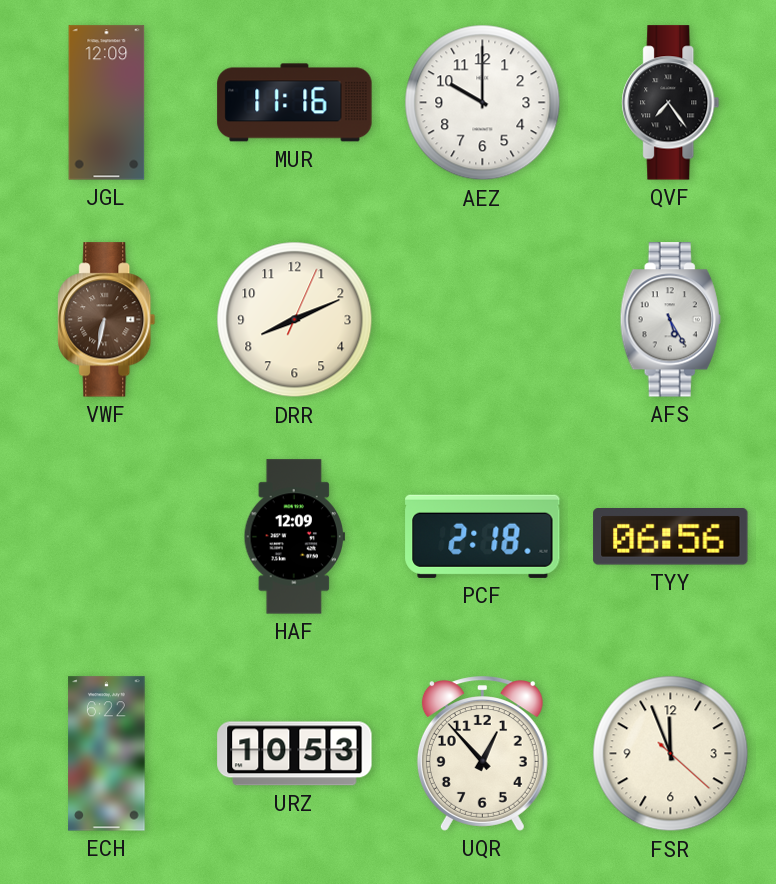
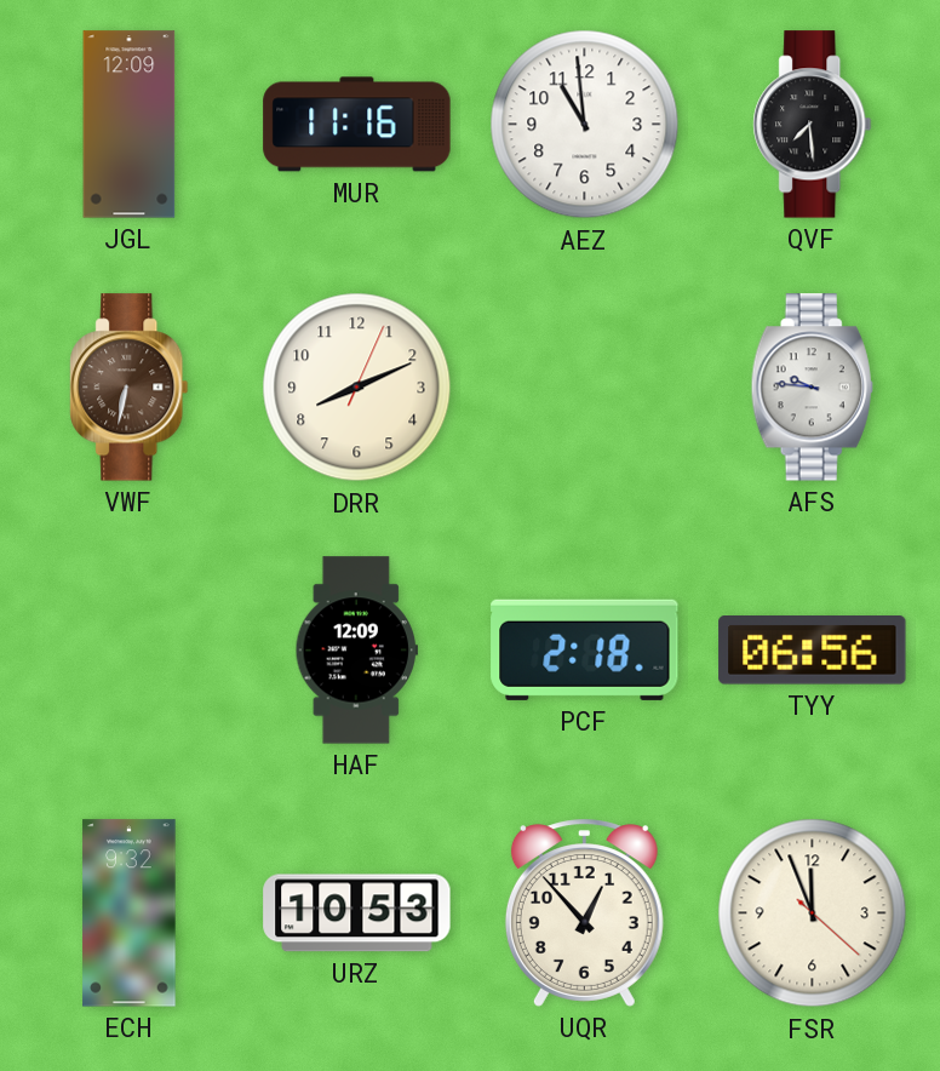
AEZ: 10:00 -> 10:59
QVF: 7:24 -> 7:29
AFS: 5:25 -> 9:46
ECH: 6:22 -> 9:32
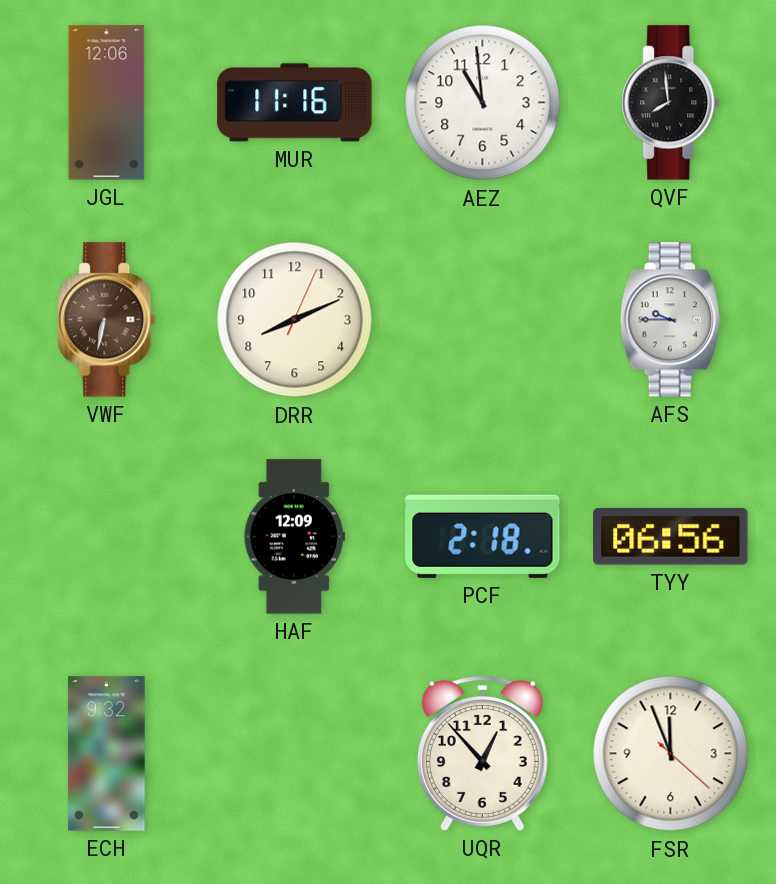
JGL: 12:09 -> 12:06
QVF: 7:29 -> 7:59
AFS: 9:46 -> 9:45
URZ: 10:53 -> none
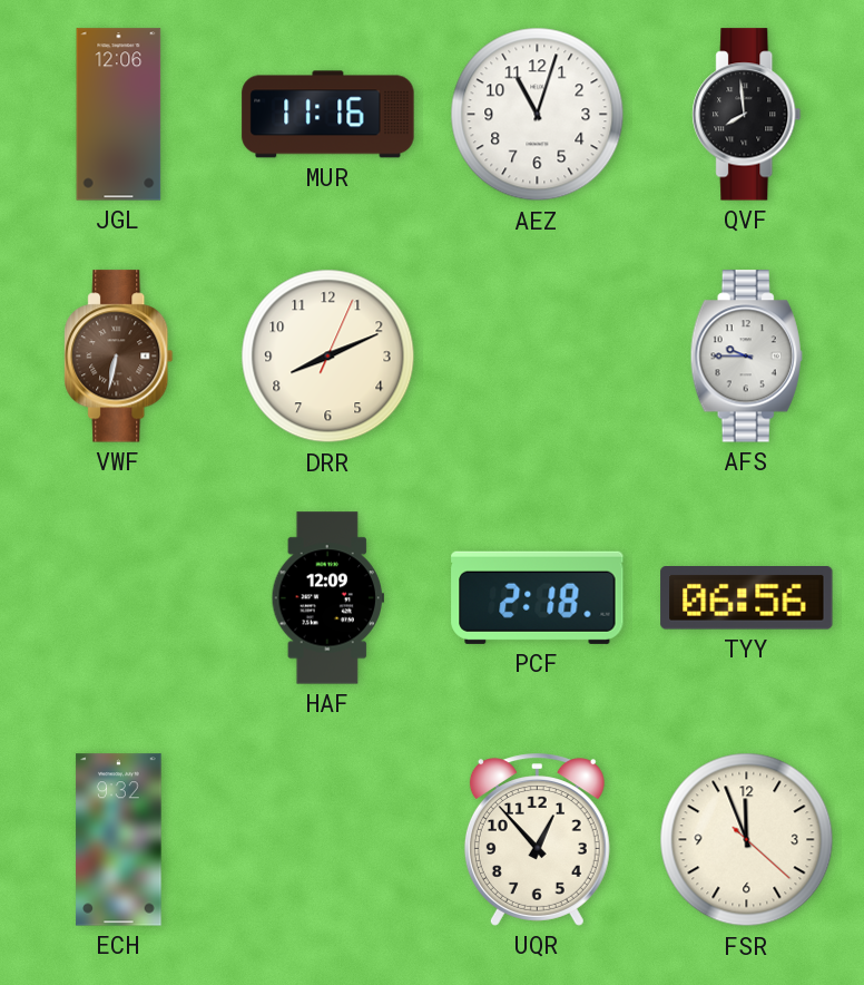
AEZ: 10:59 -> 11:03
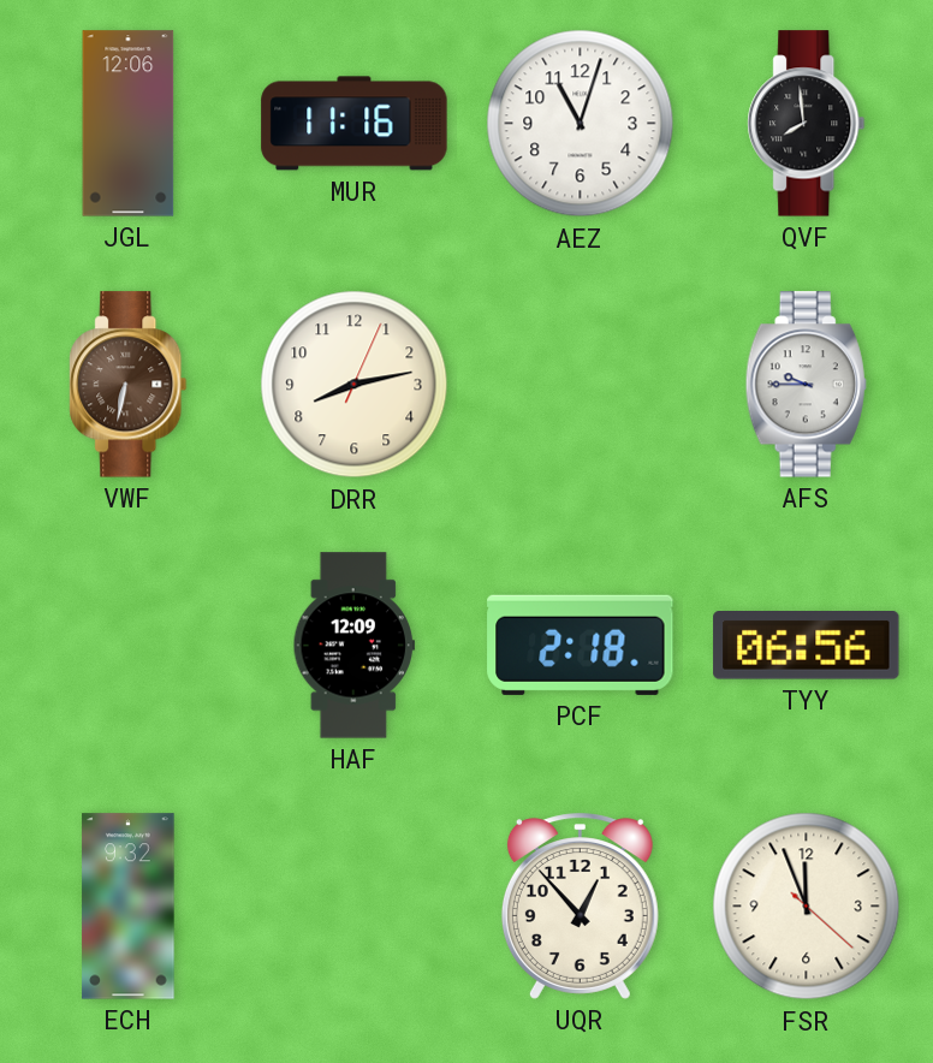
DRR: 8:11 -> 8:13
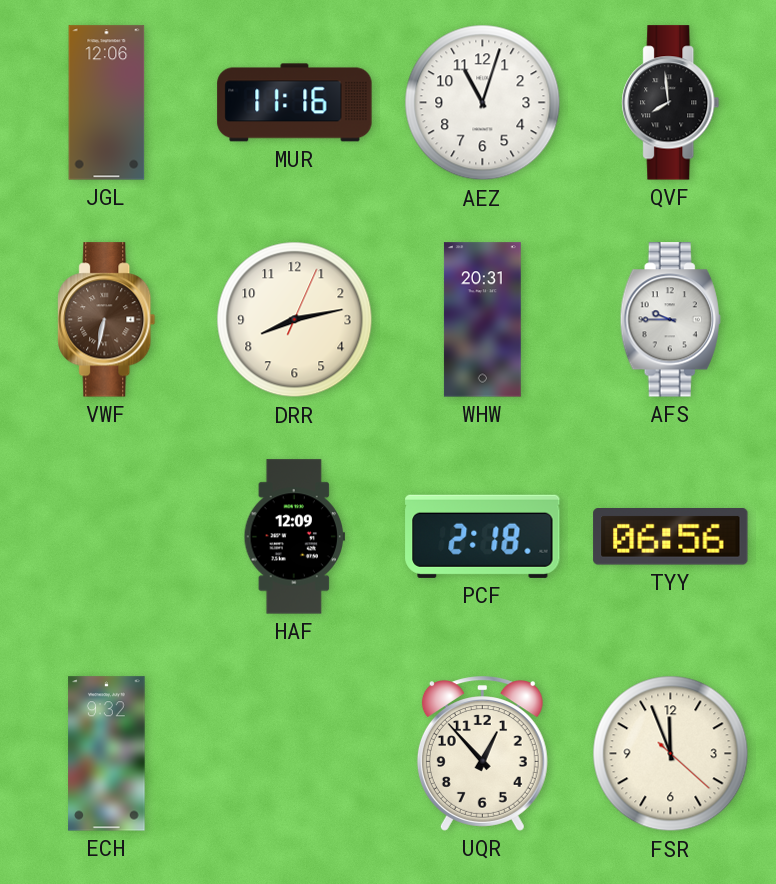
WHW: none -> 20:31
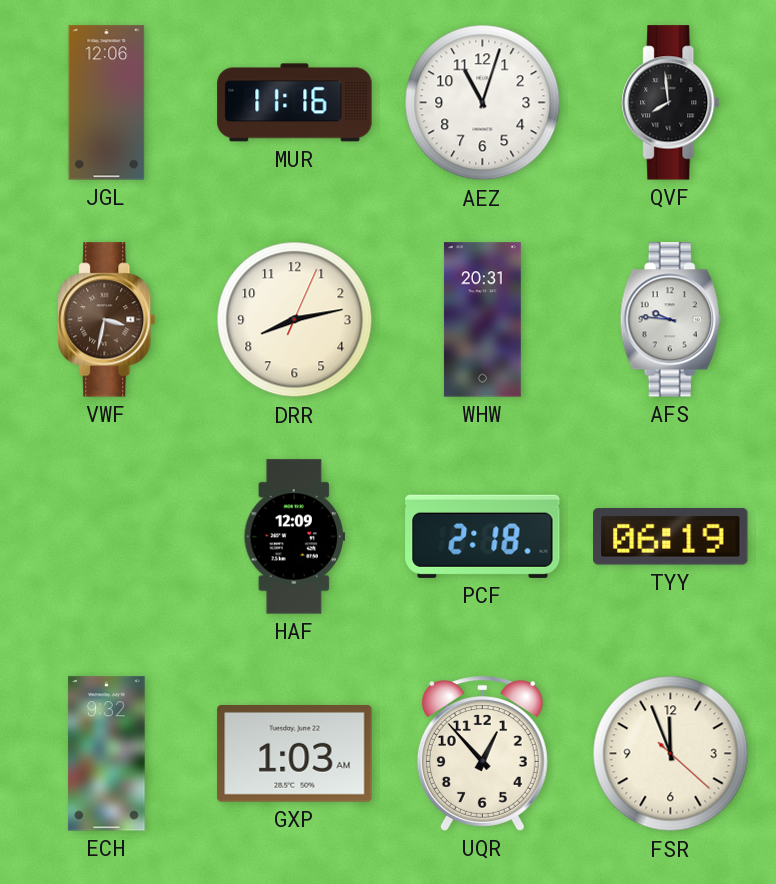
VWF: 6:32 -> 3:32
AFS: 9:45 -> 9:46
TYY: 06:56 -> 06:19
GXP: none -> 1:03
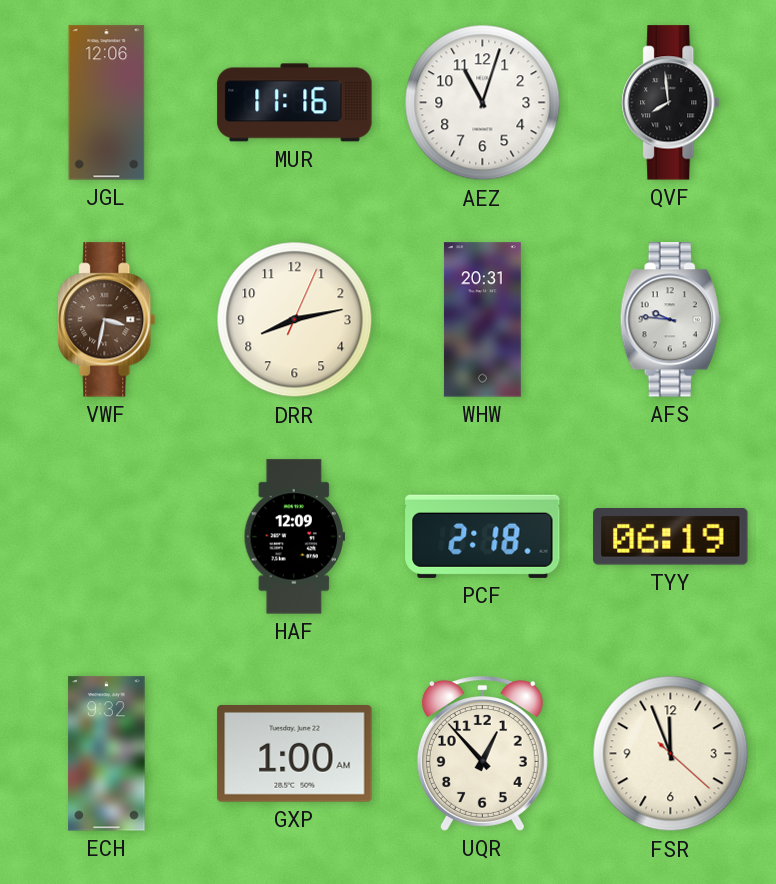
GXP: 1:03 -> 1:00
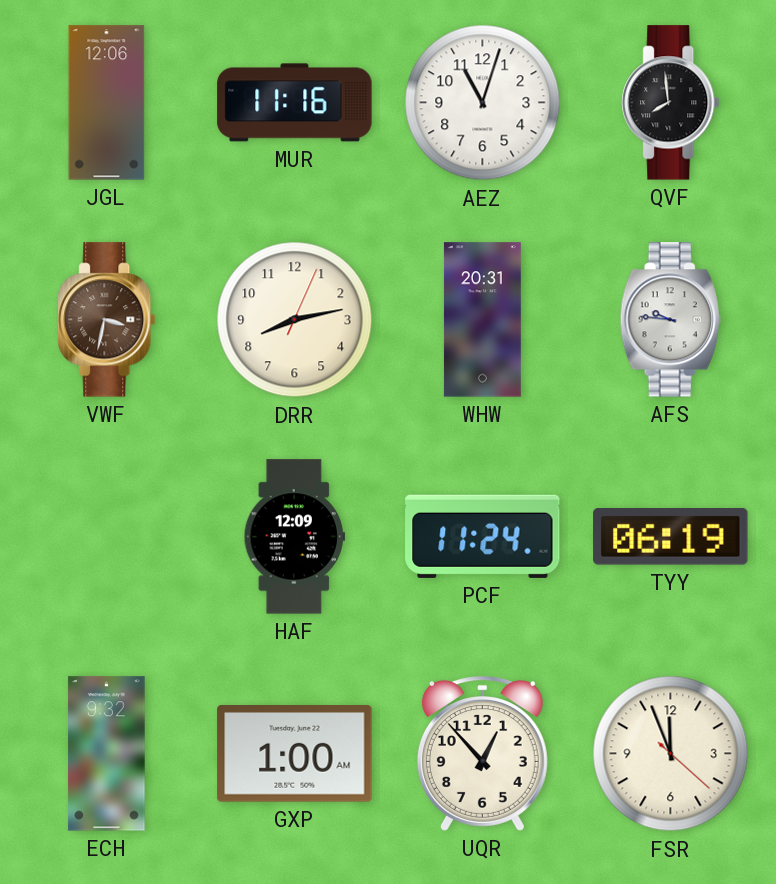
PCF: 2:18 -> 11:24
